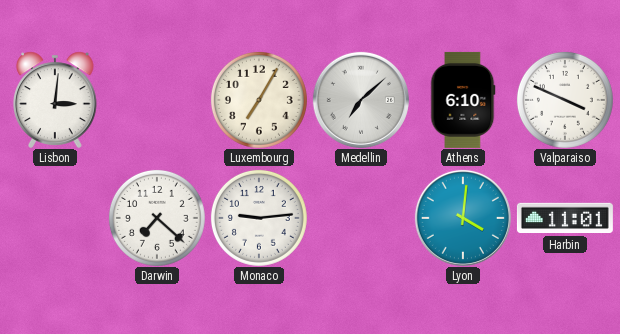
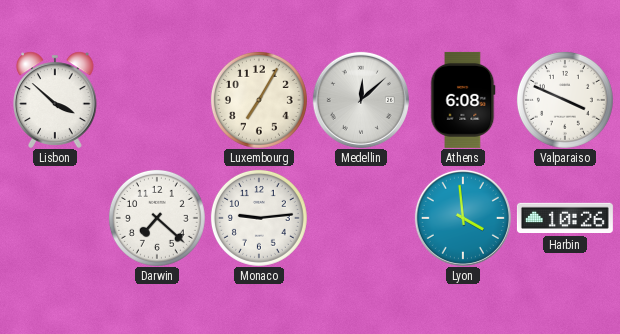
Lisbon: 3:01 -> 3:52
Medellin: 7:08 -> 12:08
Athens: 6:10 -> 6:08
Lyon: 4:01 -> 3:59
Harbin: 11:01 -> 10:26
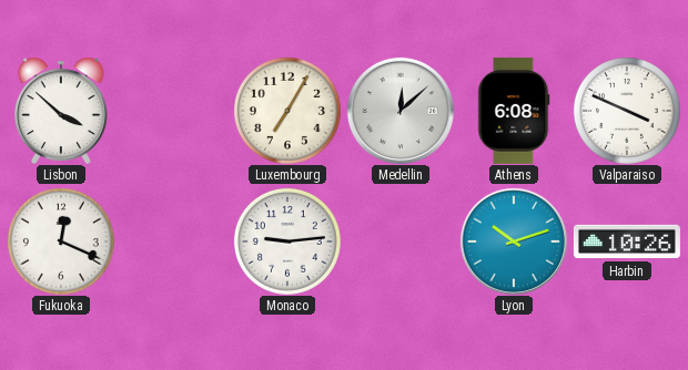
Fukuoka: none -> 12:19
Darwin: 7:22 -> none
Lyon: 3:59 -> 10:12
